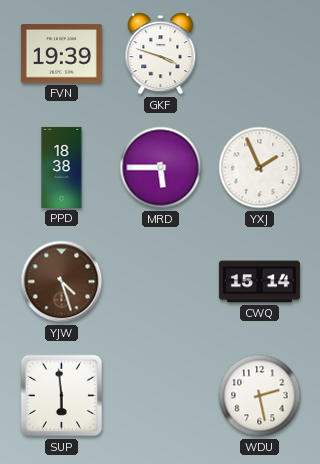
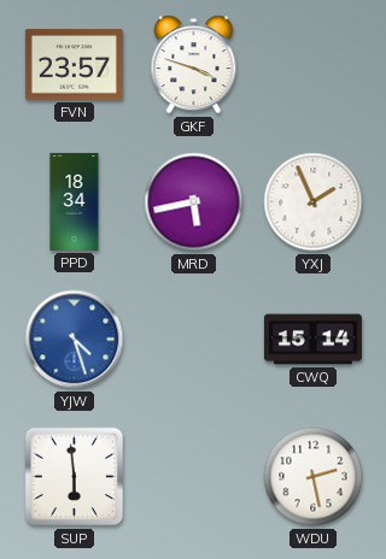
FVN: 19:39 -> 23:57
PPD: 18:38 -> 18:34
MRD: 5:45 -> 5:43
YJW dial: brown -> blue
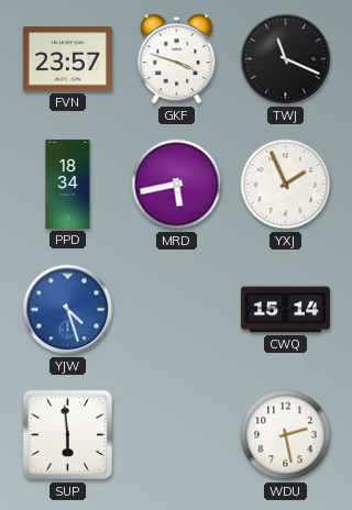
TWJ: none -> 11:19
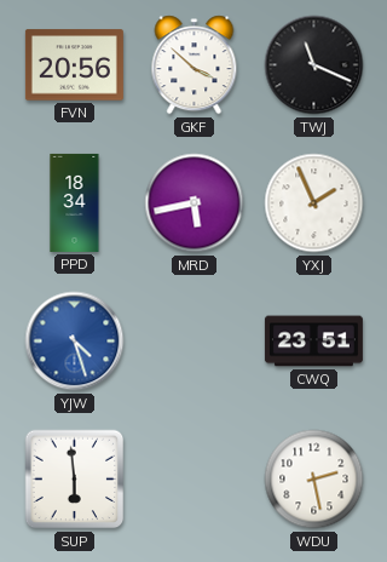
FVN: 23:57 -> 20:56
GKF: 3:48 -> 3:52
CWQ: 15:14 -> 23:51
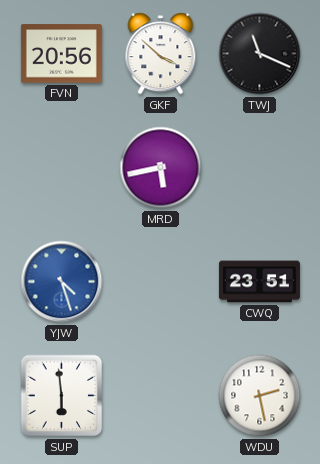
PPD: 18:34 -> none
YXJ: 1:56 -> none
